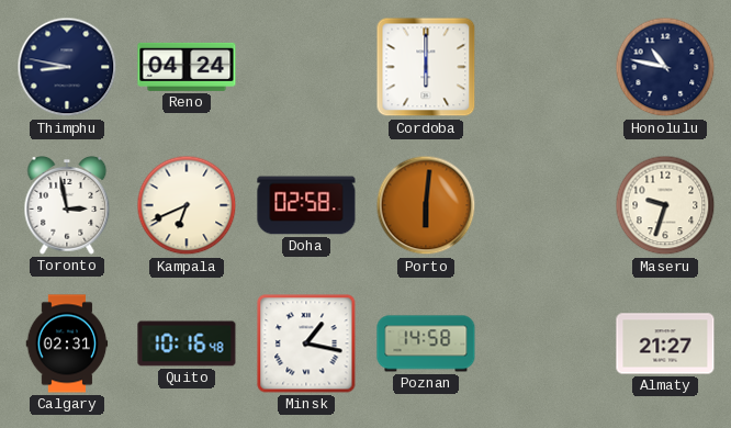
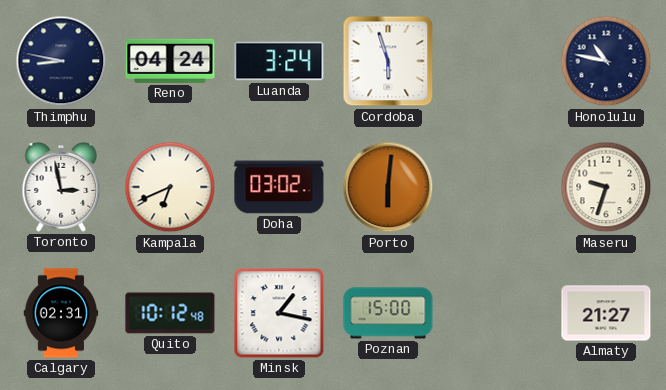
Luanda: none -> 3:24
Cordoba: 6:00 -> 5:57
Doha: 02:58 -> 03:02
Quito: 10:16 -> 10:12
Poznan: 14:58 -> 15:00
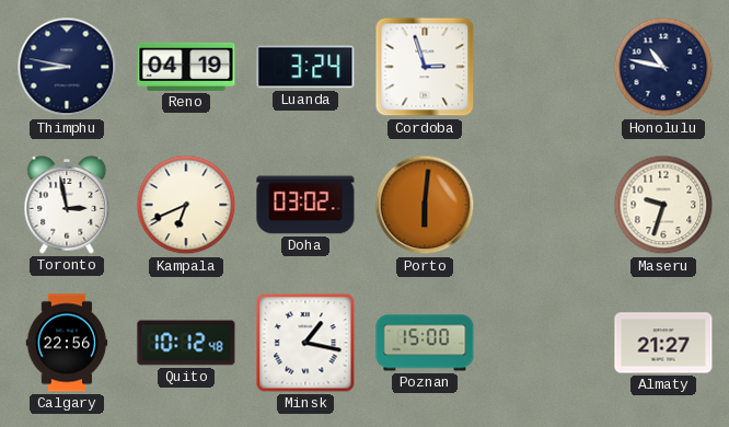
Reno: 04:24 -> 04:19
Cordoba: 5:57 -> 2:57
Calgary: 02:31 -> 22:56
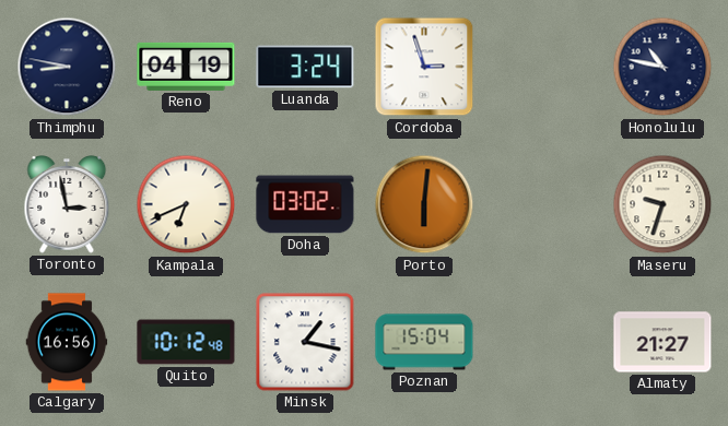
Calgary: 22:56 -> 16:56
Poznan: 15:00 -> 15:04
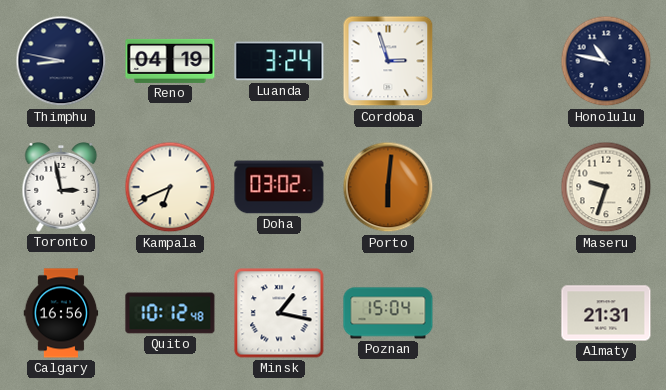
Almaty: 21:27 -> 21:31
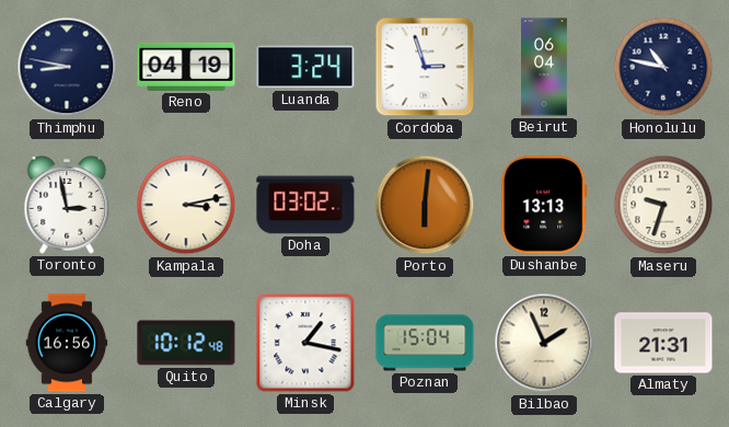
Beirut: none -> 06:04
Kampala: 6:41 -> 3:13
Dushanbe: none -> 13:13
Bilbao: none -> 1:56
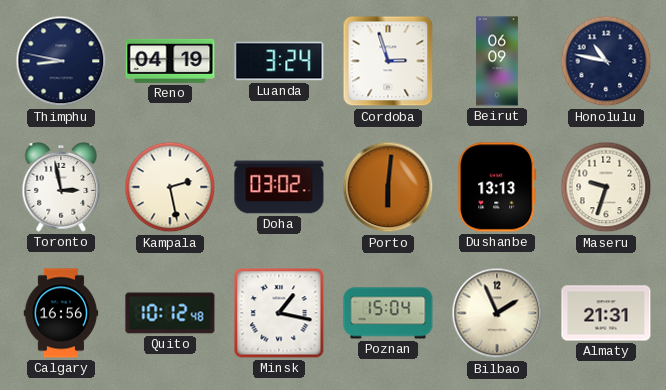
Beirut: 06:04 -> 06:09
Kampala: 3:13 -> 2:28
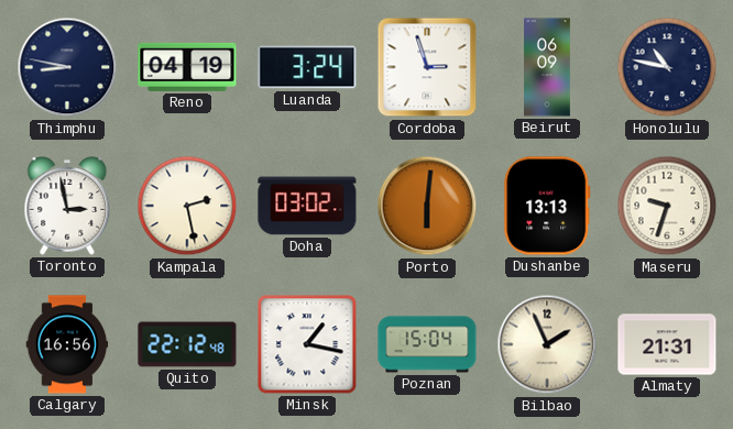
Quito: 10:12 -> 22:12
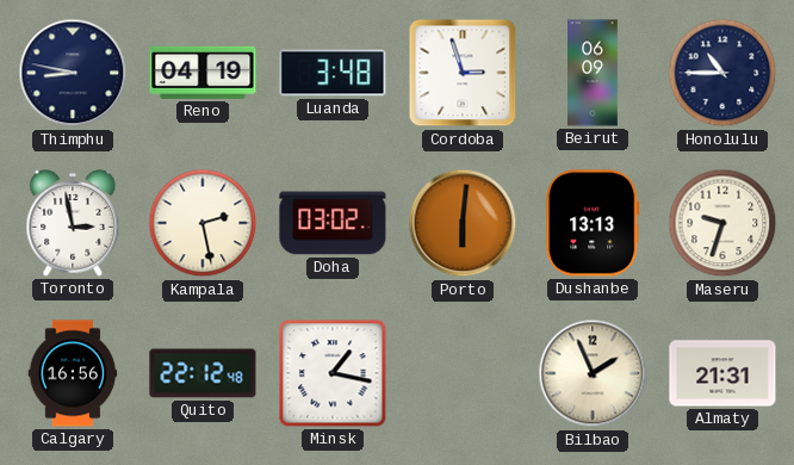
Luanda: 3:24 -> 3:48
Honolulu: 10:47 -> 10:45
Poznan: 15:04 -> none
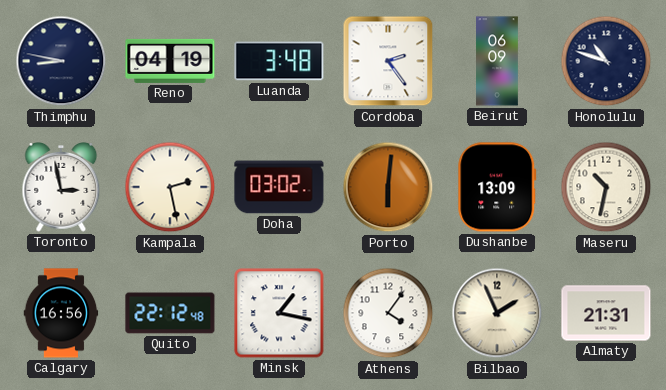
Cordoba: 2:57 -> 2:24
Honolulu: 10:45 -> 10:48
Dushanbe: 13:13 -> 13:09
Maseru: 9:33 -> 10:32
Athens: none -> 4:06
